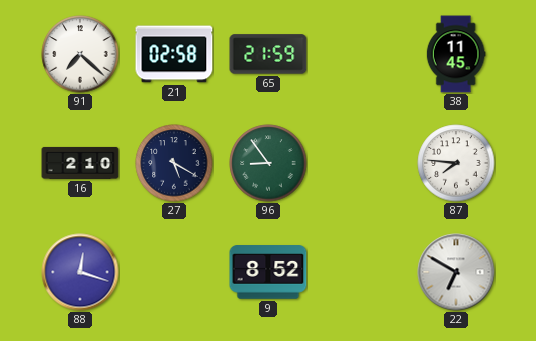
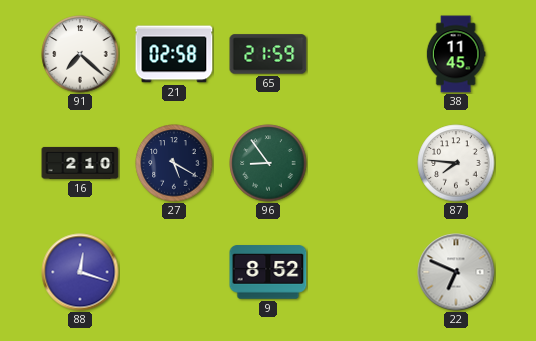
22: 6:50 -> 6:49
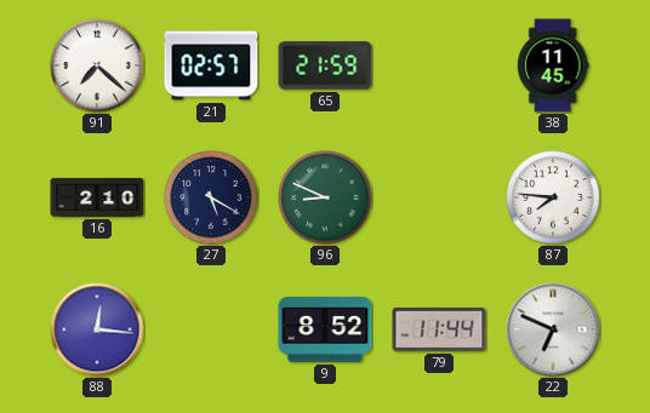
21: 02:58 -> 02:57
96: 8:54 -> 8:49
88: 12:18 -> 12:16
79: none -> 11:44
